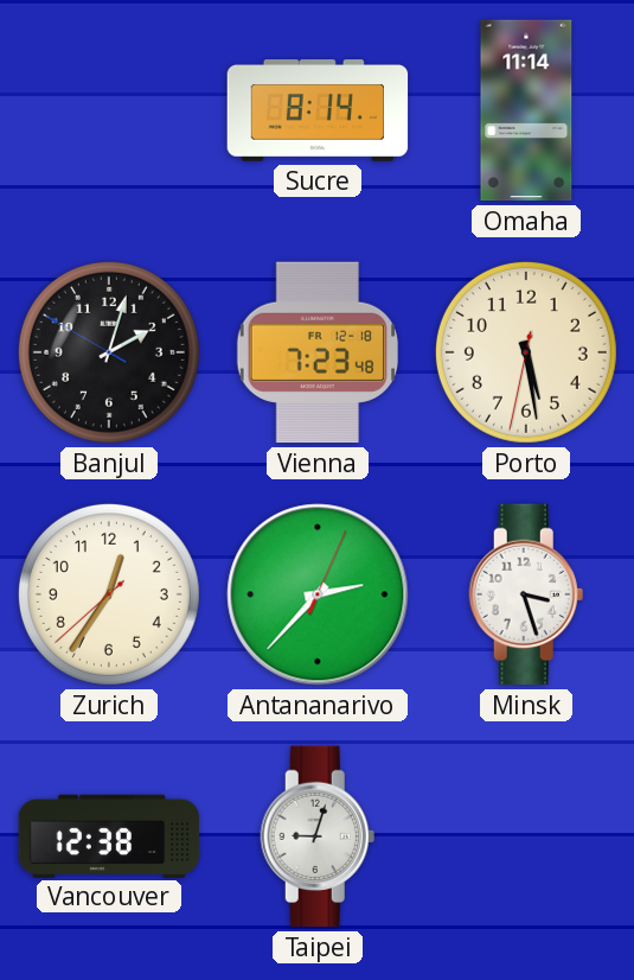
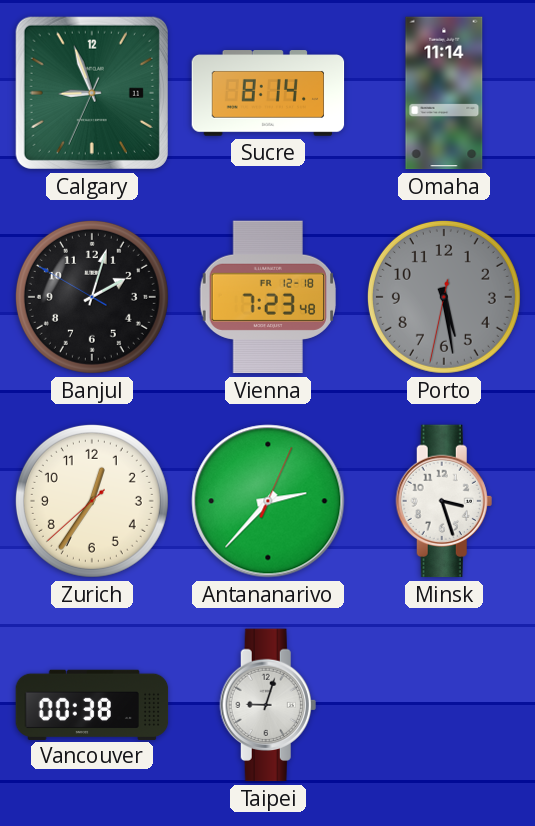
Calgary: none -> 8:56
Porto dial: cream -> grey
Vancouver: 12:38 -> 00:38
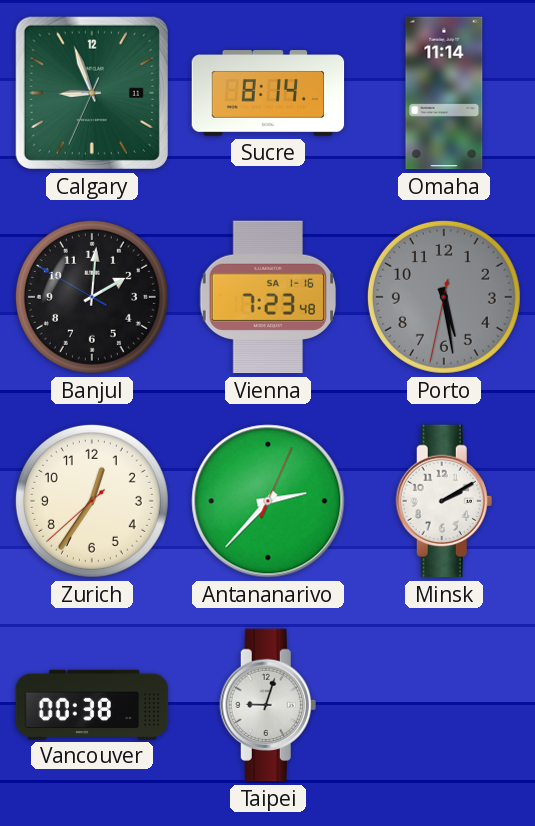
Banjul: 2:02 -> 2:00
Vienna date: FR 12-18 -> SA 1-16
Minsk: 3:27 -> 2:10
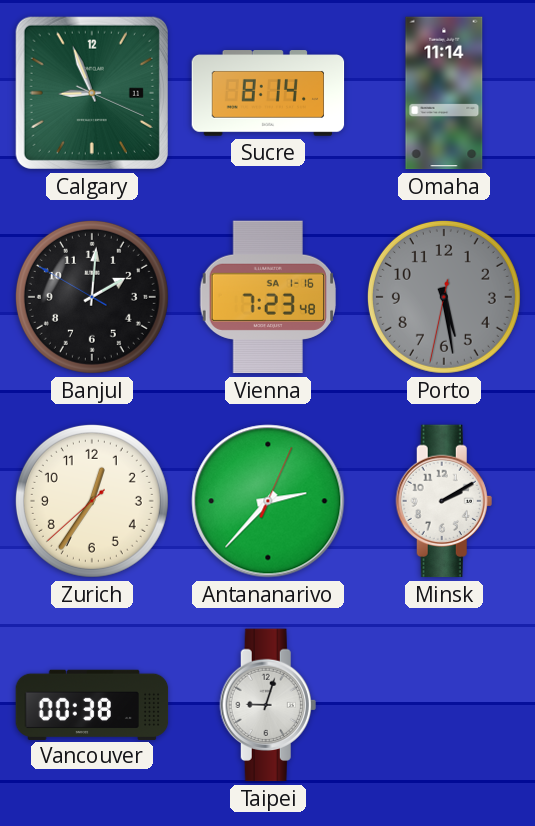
Calgary: 8:56:34 -> 8:56:19
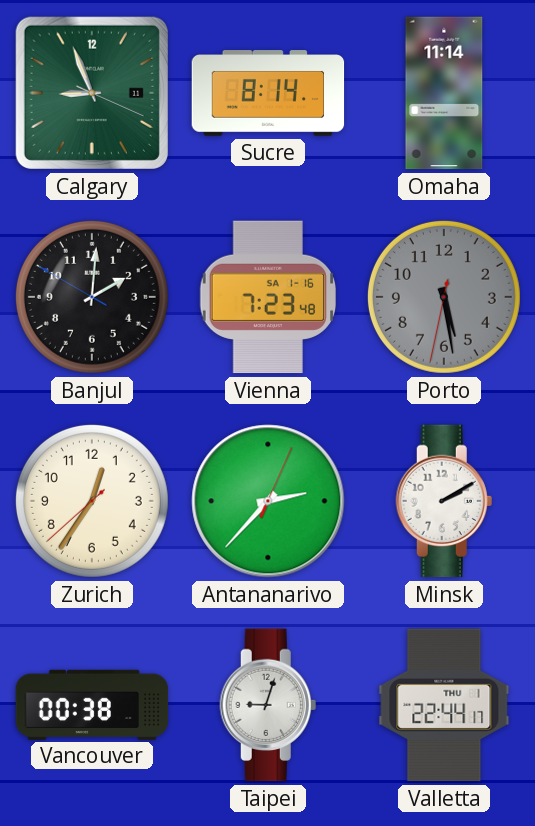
Valletta: none -> 22:44
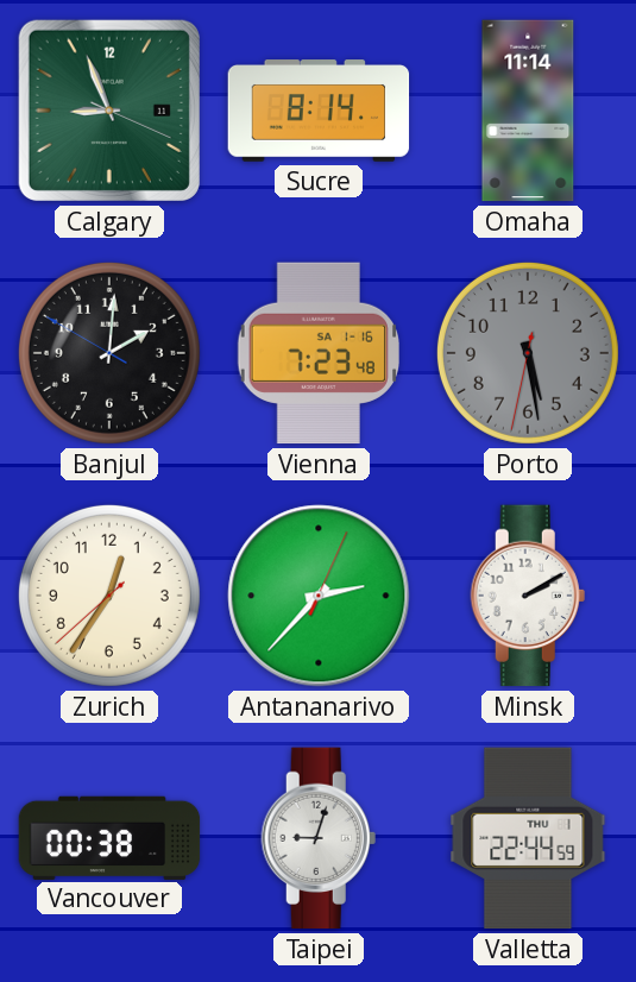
Valletta: 22:44:17 -> 22:44:59
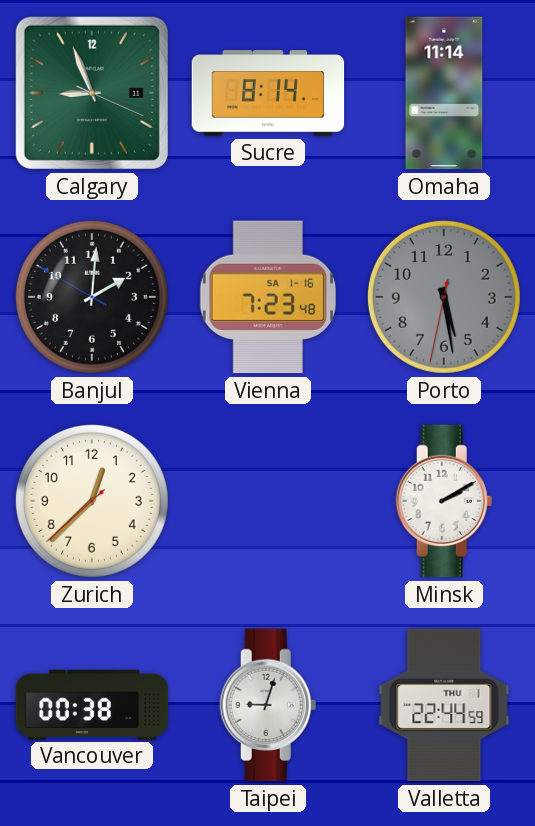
Zurich: 12:35 -> 12:37
Antananarivo: 2:37 -> none
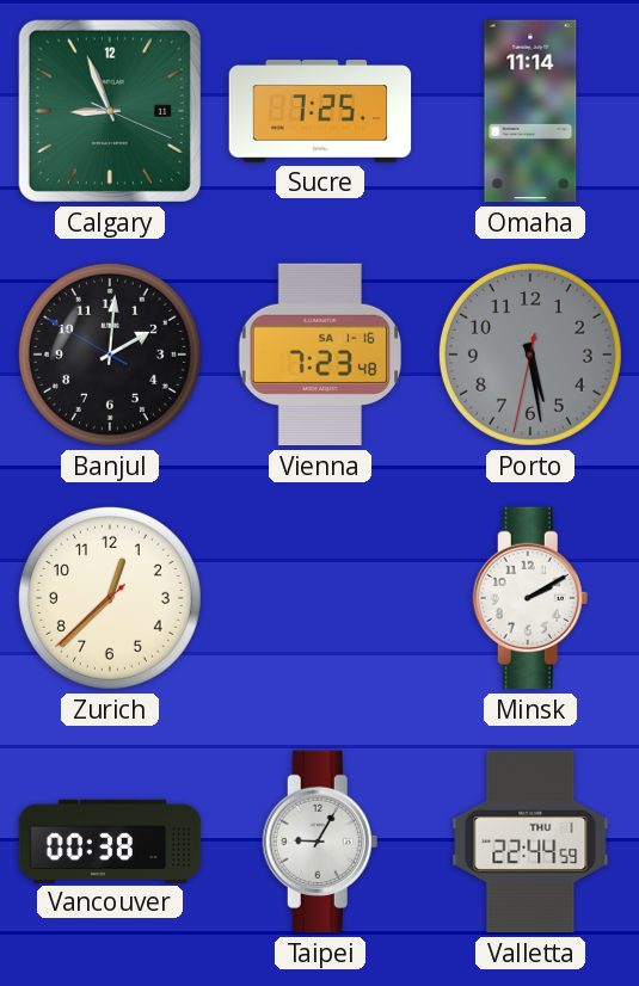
Sucre: 8:14 -> 7:25
Taipei: 9:03 -> 9:05
